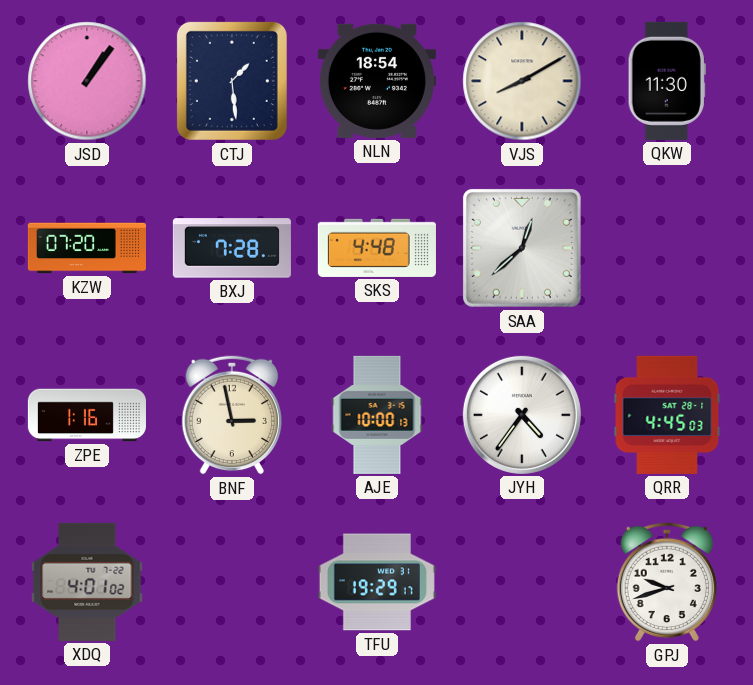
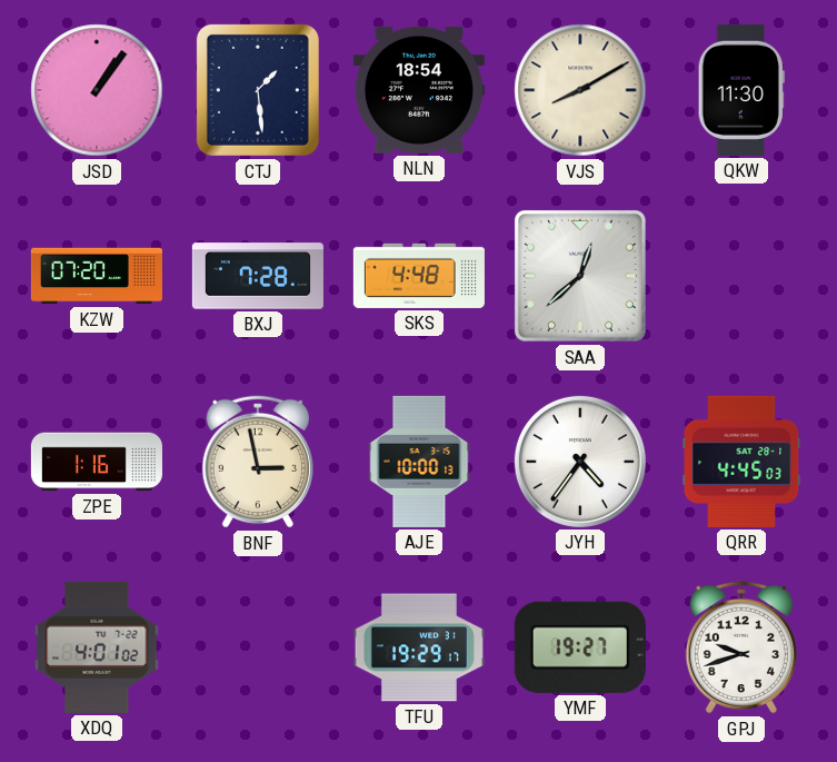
YMF: none -> 19:27
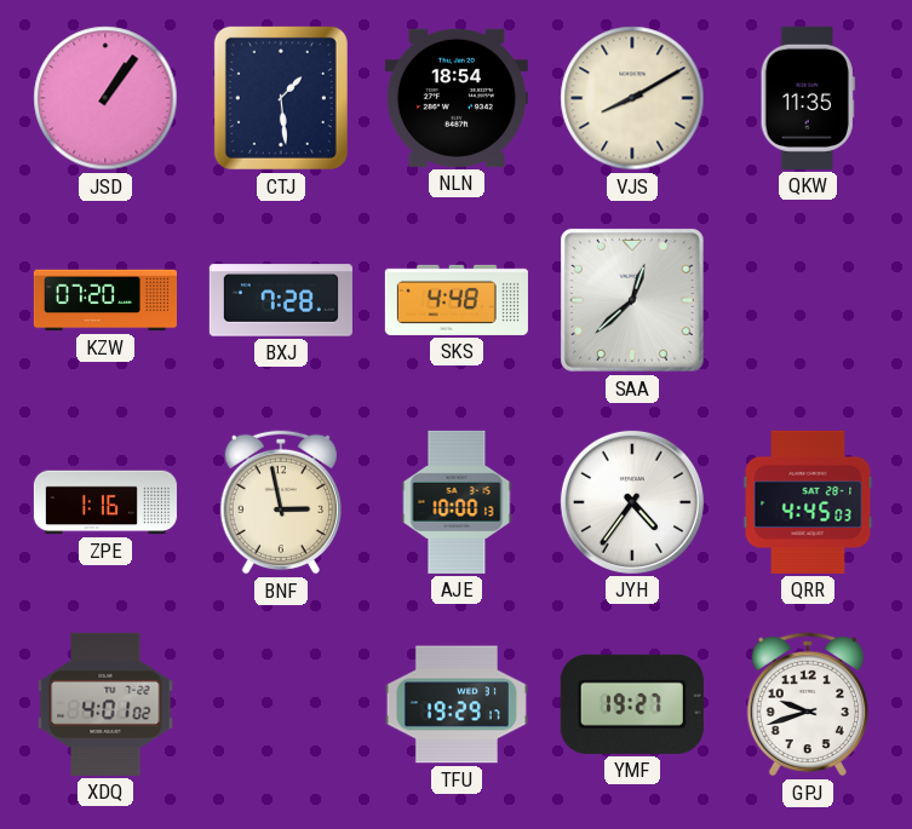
QKW: 11:30 -> 11:35
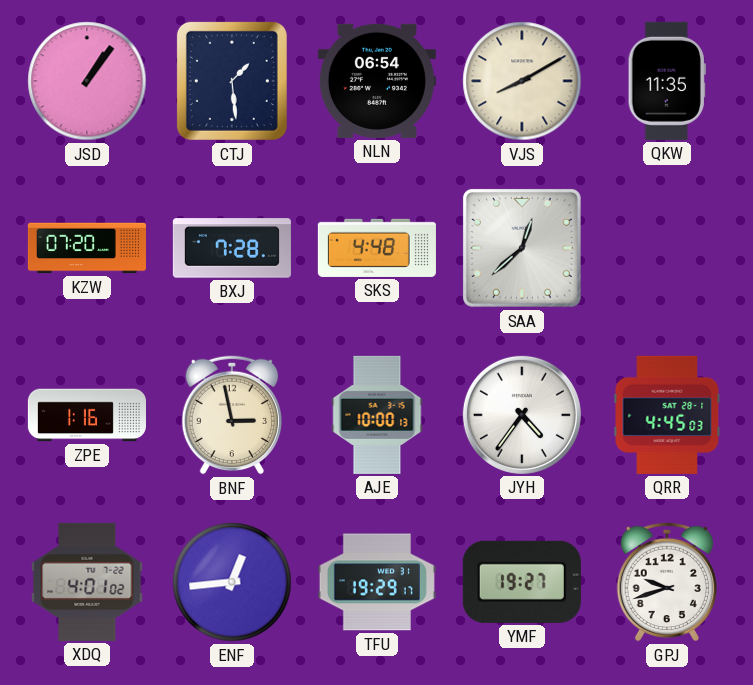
NLN: 18:54 -> 06:54
ENF: none -> 12:44
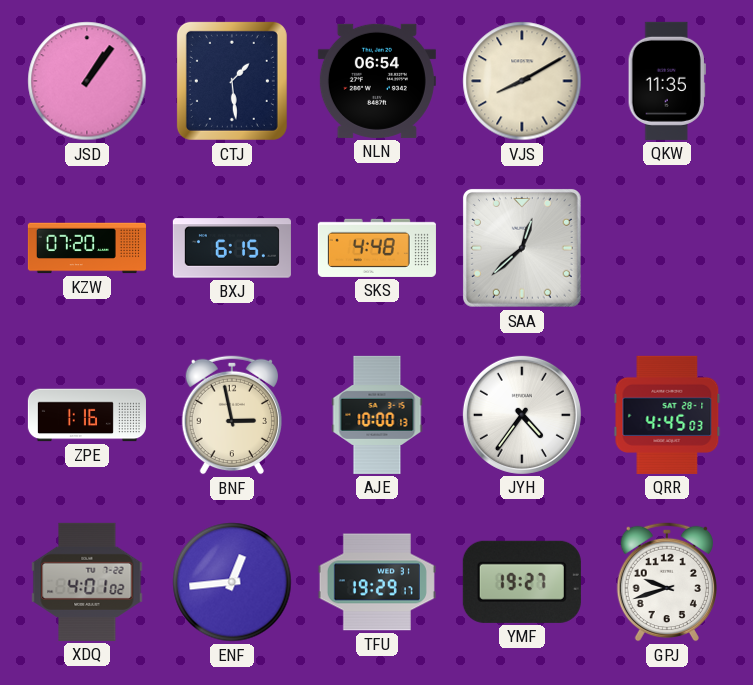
BXJ: 7:28 -> 6:15
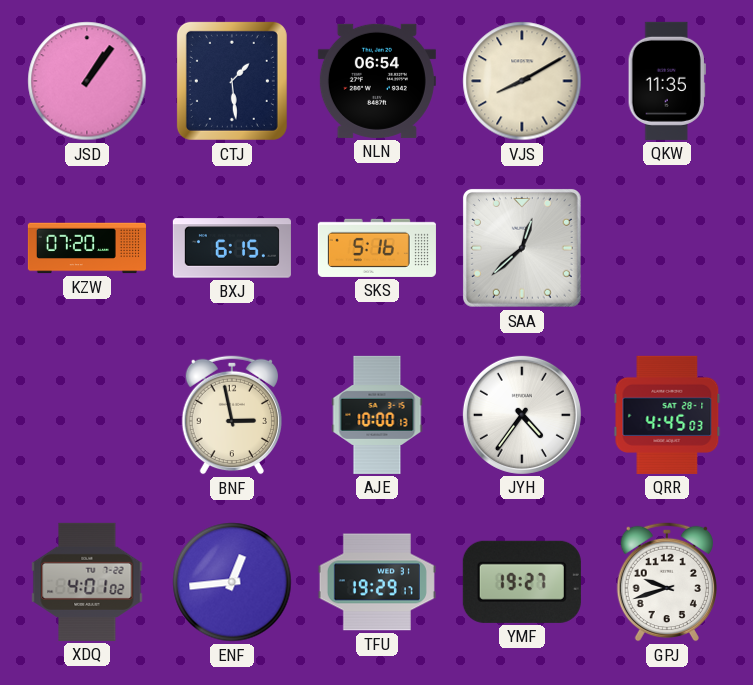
SKS: 4:48 -> 5:16
ZPE: 1:16 -> none
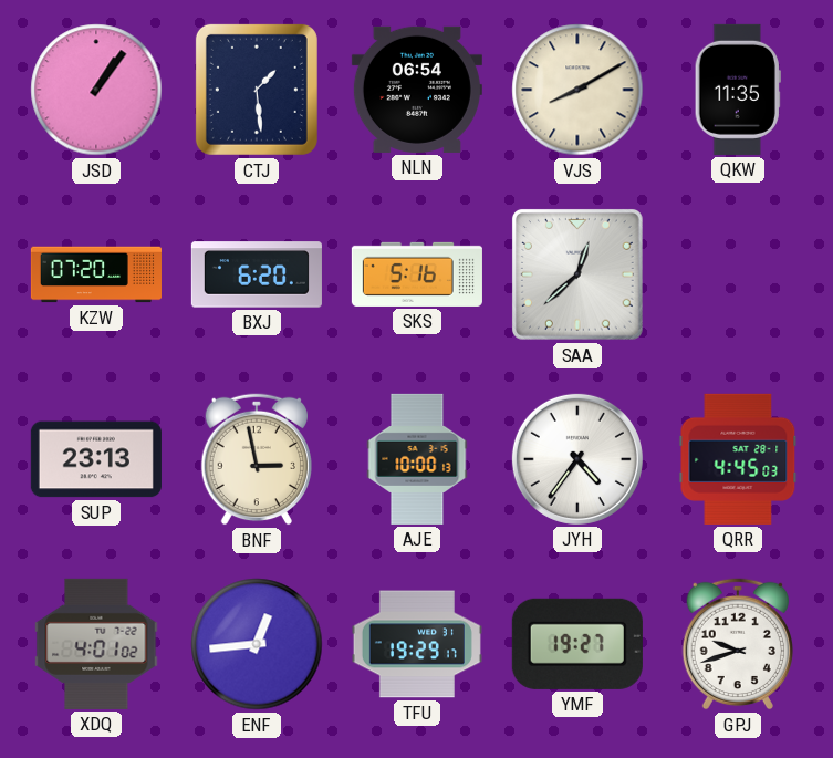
BXJ: 6:15 -> 6:20
SUP: none -> 23:13
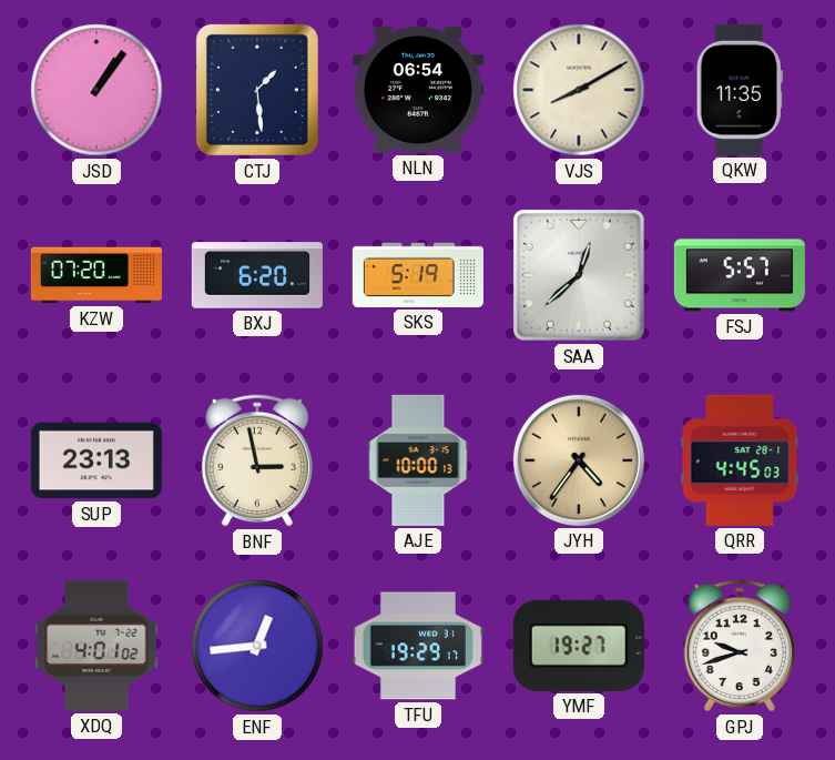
SKS: 5:16 -> 5:19
FSJ: none -> 5:57
JYH dial: white -> champagne
